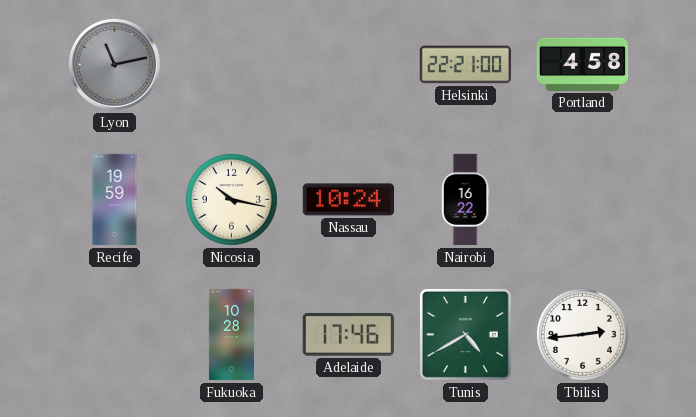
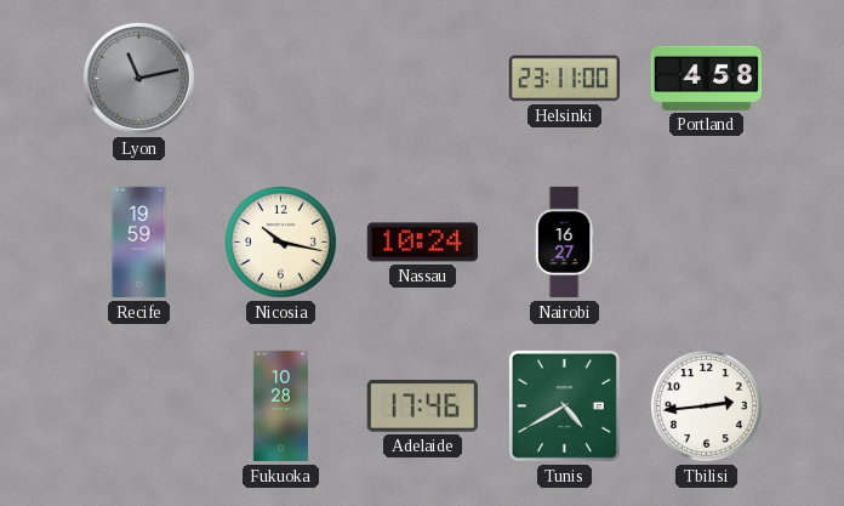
Helsinki: 22:21 -> 23:11
Nairobi: 16:22 -> 16:27
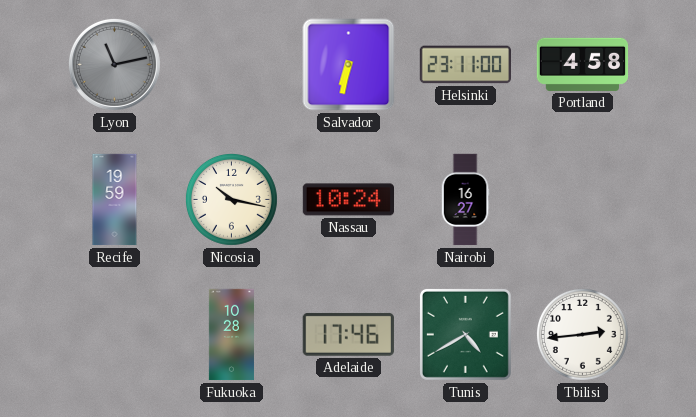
Salvador: none -> 6:32
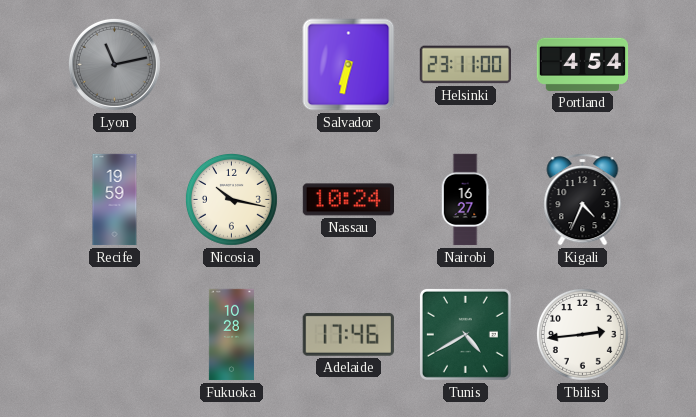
Portland: 4:58 -> 4:54
Kigali: none -> 4:34
